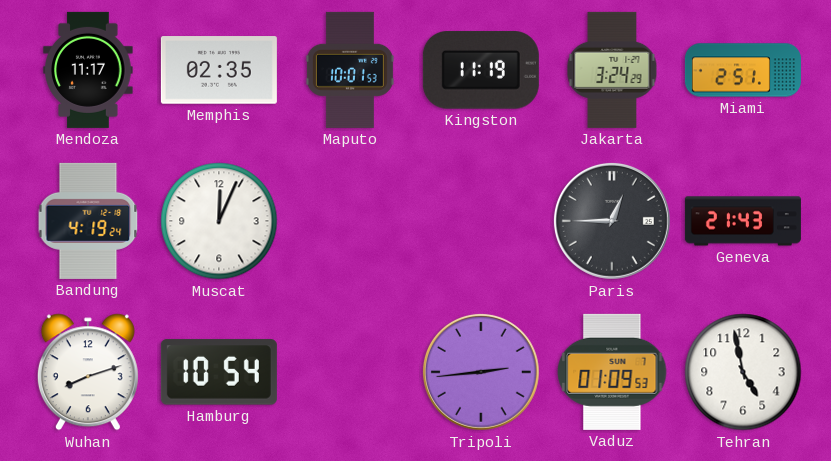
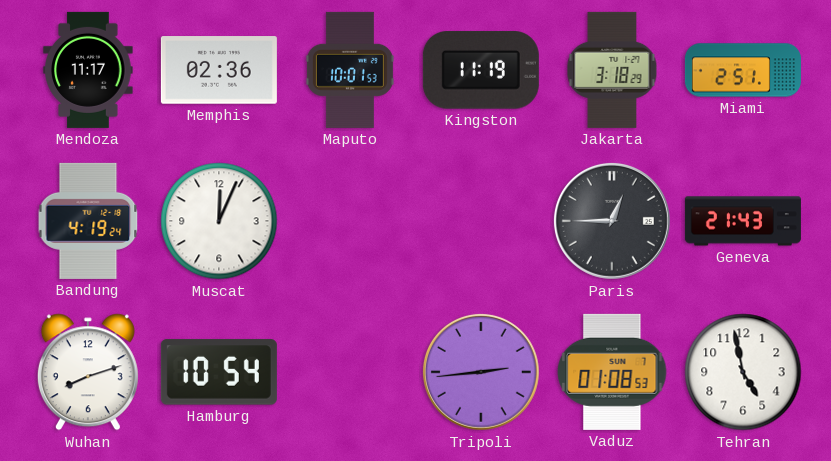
Memphis: 02:35 -> 02:36
Jakarta: 3:24 -> 3:18
Vaduz: 01:09 -> 01:08
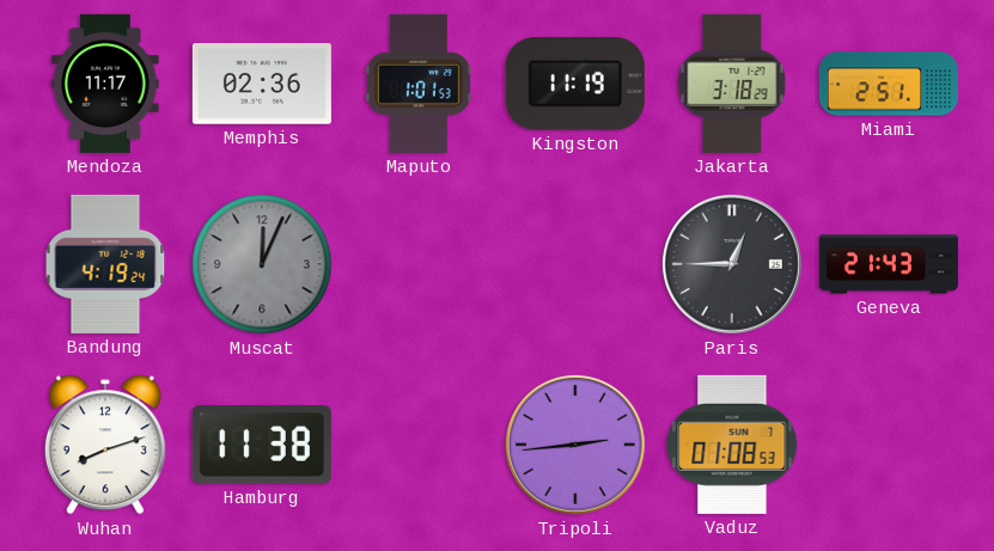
Maputo: 10:01 -> 1:01
Muscat dial: white -> grey
Hamburg: 10:54 -> 11:38
Tehran: 4:58 -> none
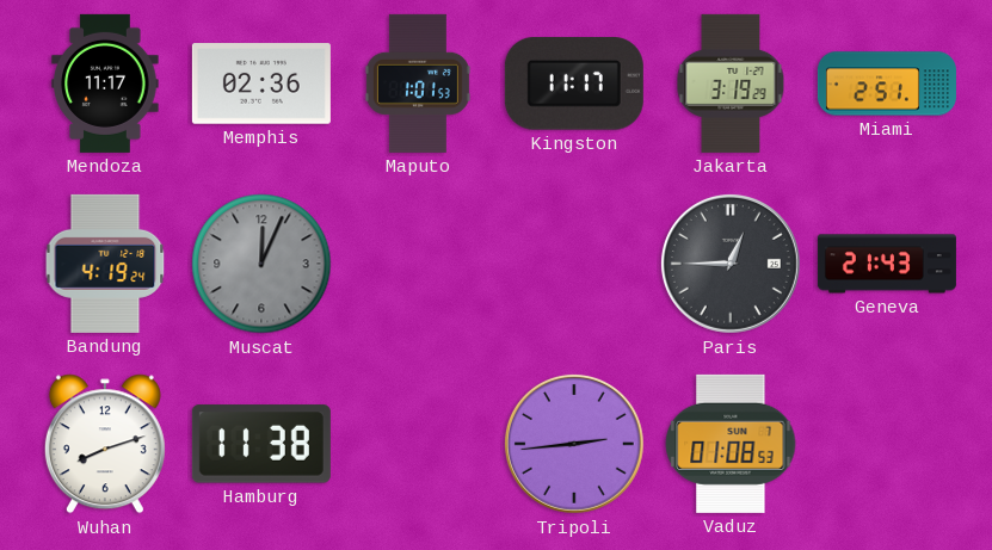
Kingston: 11:19 -> 11:17
Jakarta: 3:18 -> 3:19
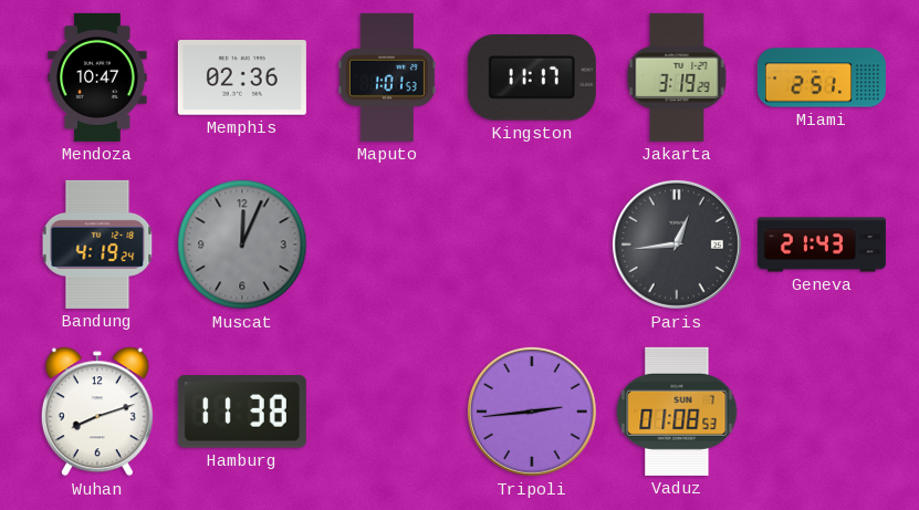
Mendoza: 11:17 -> 10:47
Paris: 12:45 -> 12:44
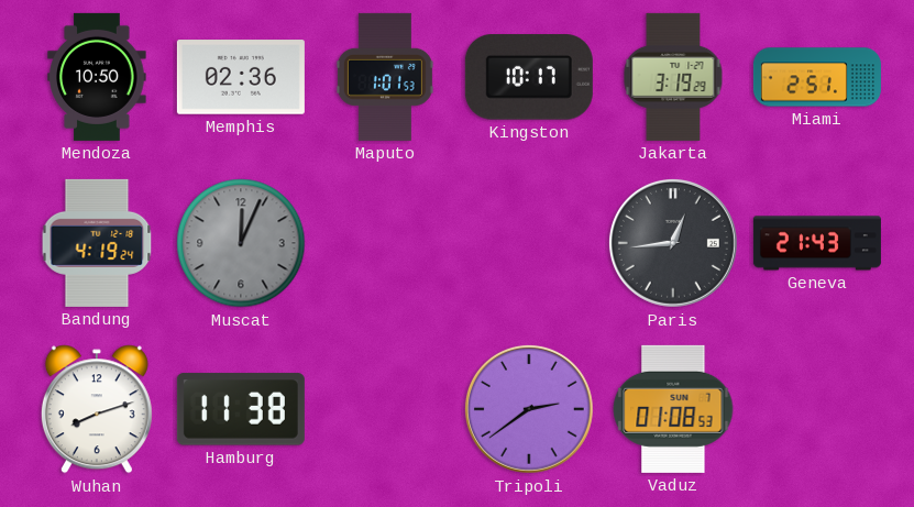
Mendoza: 10:47 -> 10:50
Kingston: 11:17 -> 10:17
Tripoli: 2:44 -> 2:39
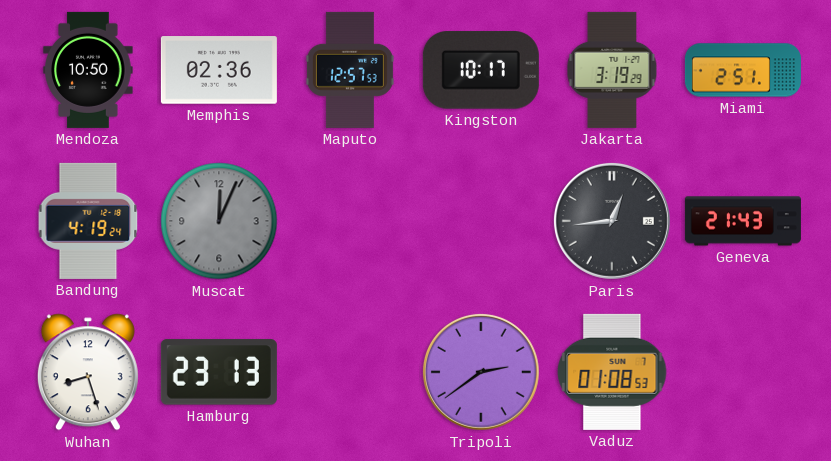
Maputo: 1:01 -> 12:57
Wuhan: 8:12 -> 8:27
Hamburg: 11:38 -> 23:13
